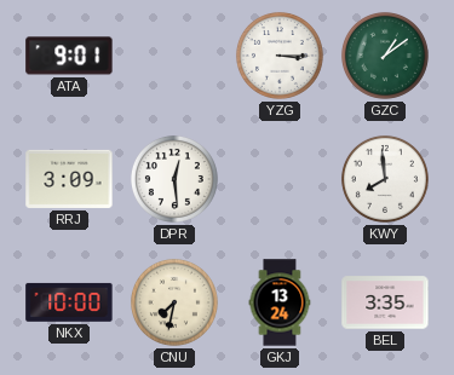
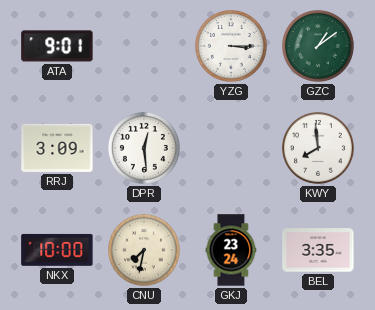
GKJ: 13:24 -> 23:24
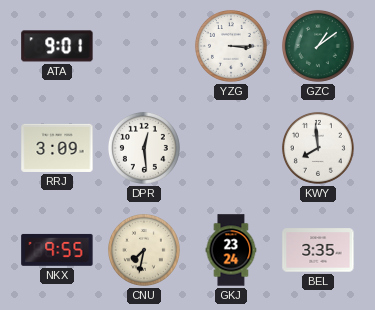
NKX: 10:00 -> 9:55
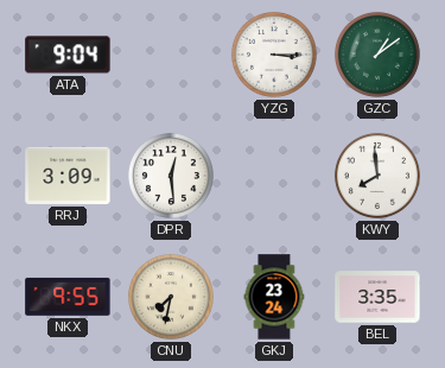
ATA: 9:01 -> 9:04
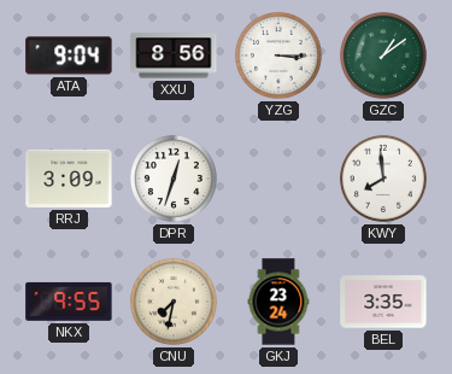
XXU: none -> 8:56
DPR: 12:29 -> 12:33
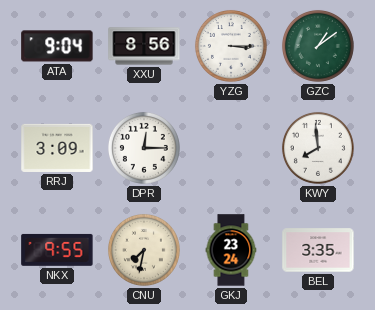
DPR: 12:33 -> 12:15
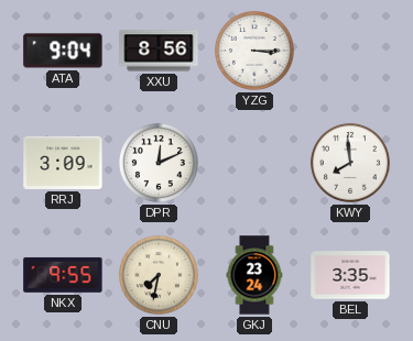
GZC: 1:09 -> none
DPR: 12:15 -> 12:11
